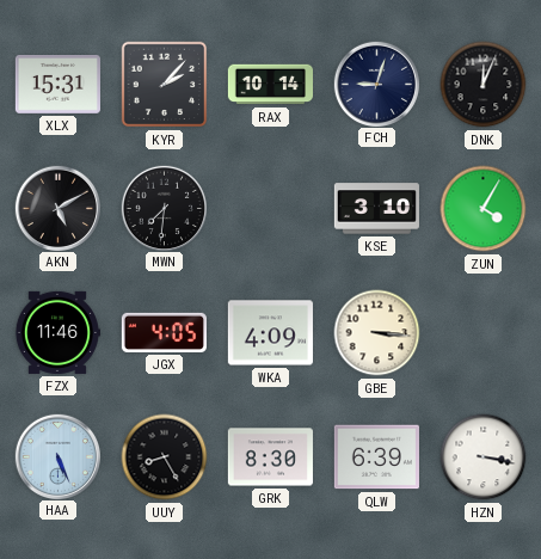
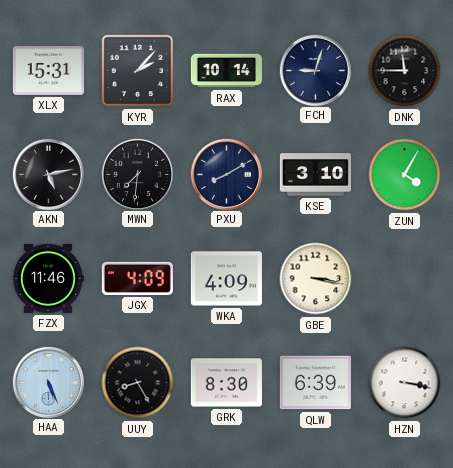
DNK: 12:04 -> 11:45
AKN: 5:10 -> 5:13
PXU: none -> 8:10
JGX: 4:05 -> 4:09
GBE: 3:16 -> 3:17
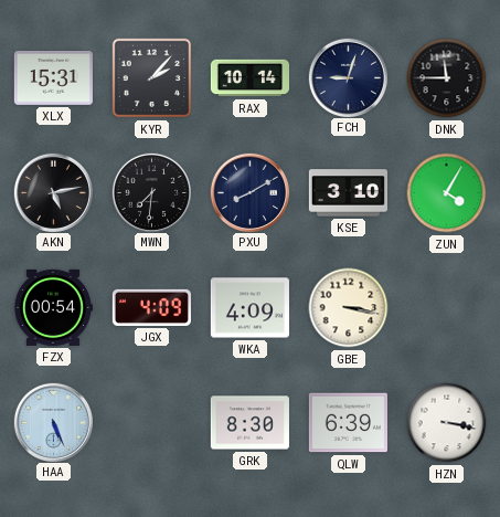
FZX: 11:46 -> 00:54
UUY: 8:25 -> none
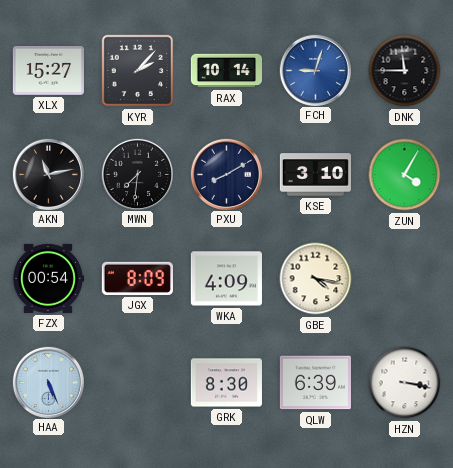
XLX: 15:31 -> 15:27
FCH dial: navy -> blue
AKN: 5:13 -> 11:13
JGX: 4:09 -> 8:09
GBE: 3:17 -> 4:17
